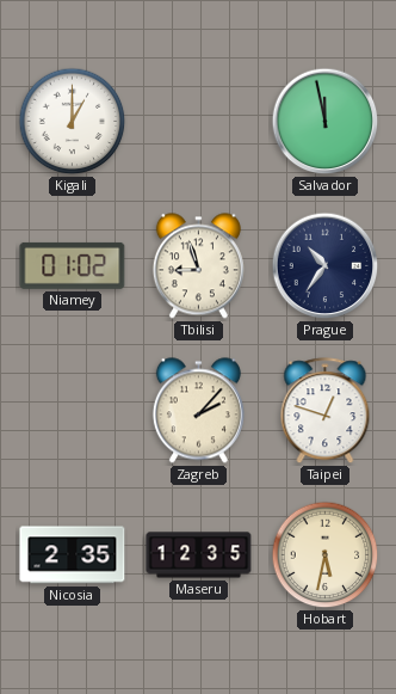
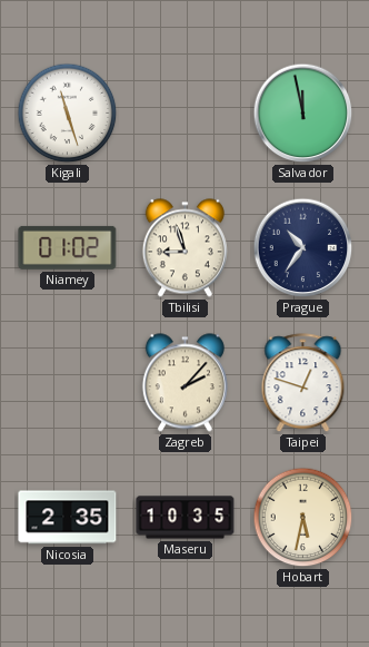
Kigali: 1:00 -> 11:27
Maseru: 12:35 -> 10:35
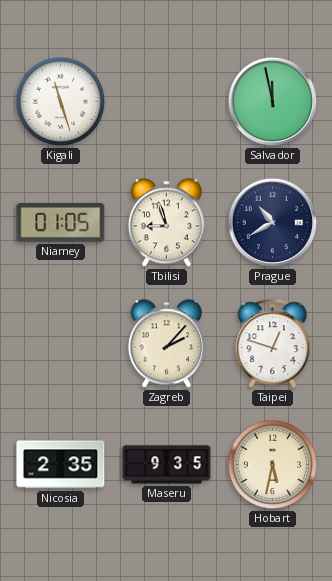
Niamey: 01:02 -> 01:05
Prague: 10:36 -> 10:40
Maseru: 10:35 -> 9:35
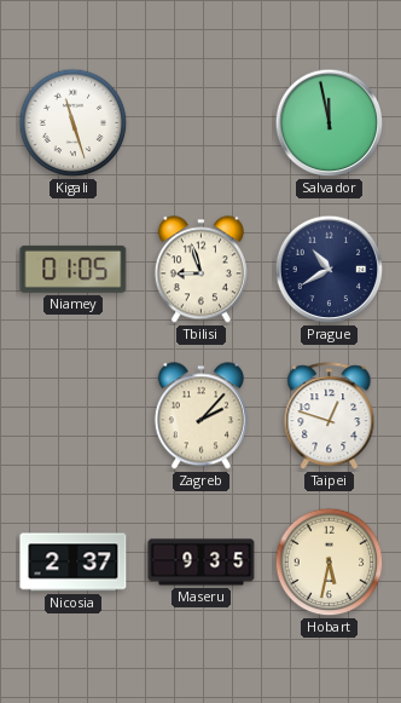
Nicosia: 2:35 -> 2:37
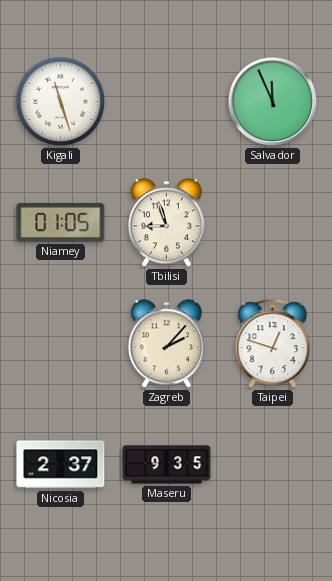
Salvador: 11:58 -> 11:56
Prague: 10:40 -> none
Hobart: 5:32 -> none
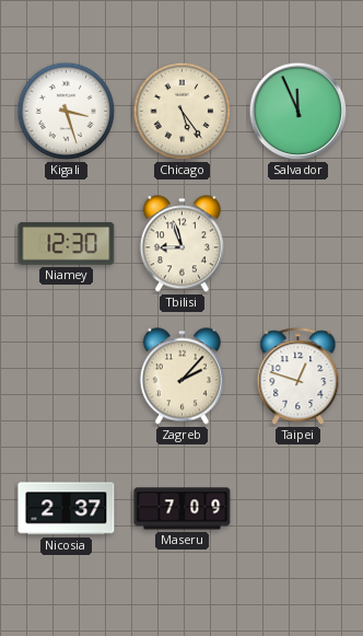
Kigali: 11:27 -> 3:27
Chicago: none -> 5:24
Niamey: 01:05 -> 12:30
Maseru: 9:35 -> 7:09
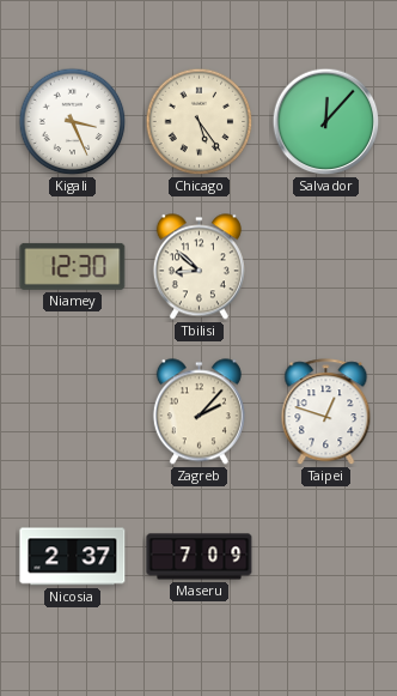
Kigali: 3:27 -> 3:26
Salvador: 11:56 -> 12:07
Tbilisi: 8:57 -> 8:52
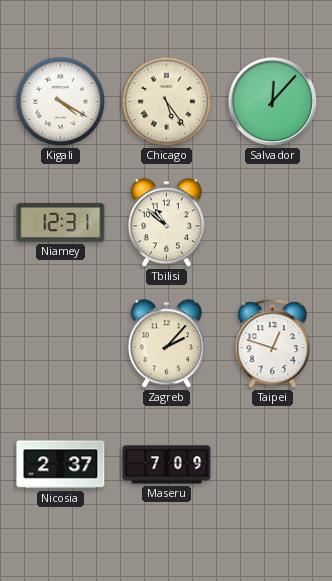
Kigali: 3:26 -> 4:20
Niamey: 12:30 -> 12:31
Tbilisi: 8:52 -> 10:52
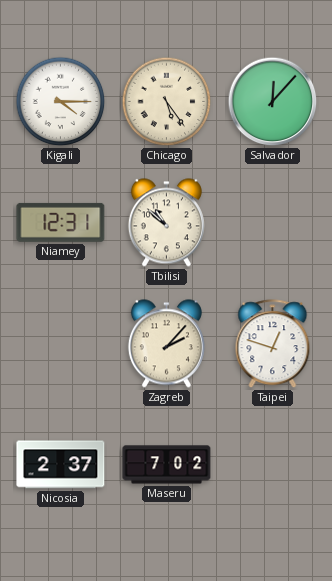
Kigali: 4:20 -> 4:15
Maseru: 7:09 -> 7:02
